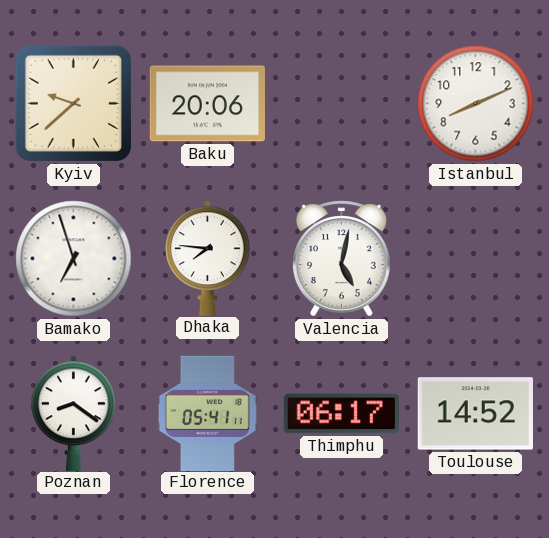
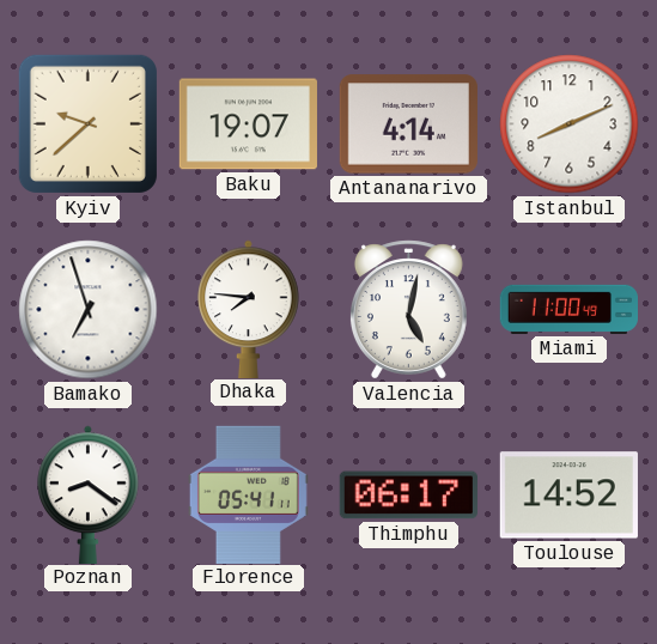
Baku: 20:06 -> 19:07
Antananarivo: none -> 4:14
Miami: none -> 11:00
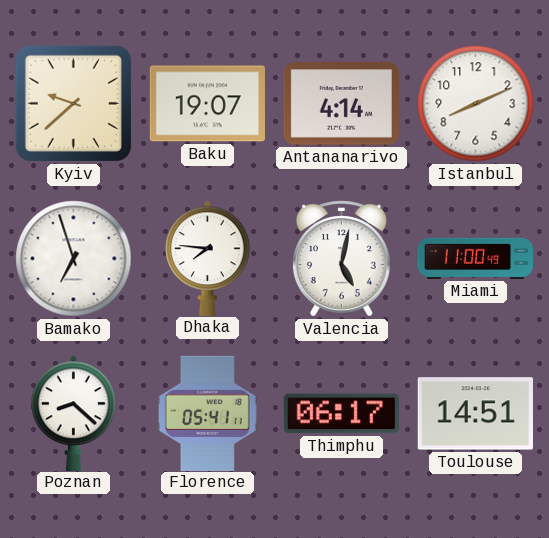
Poznan: 8:21 -> 8:22
Toulouse: 14:52 -> 14:51
